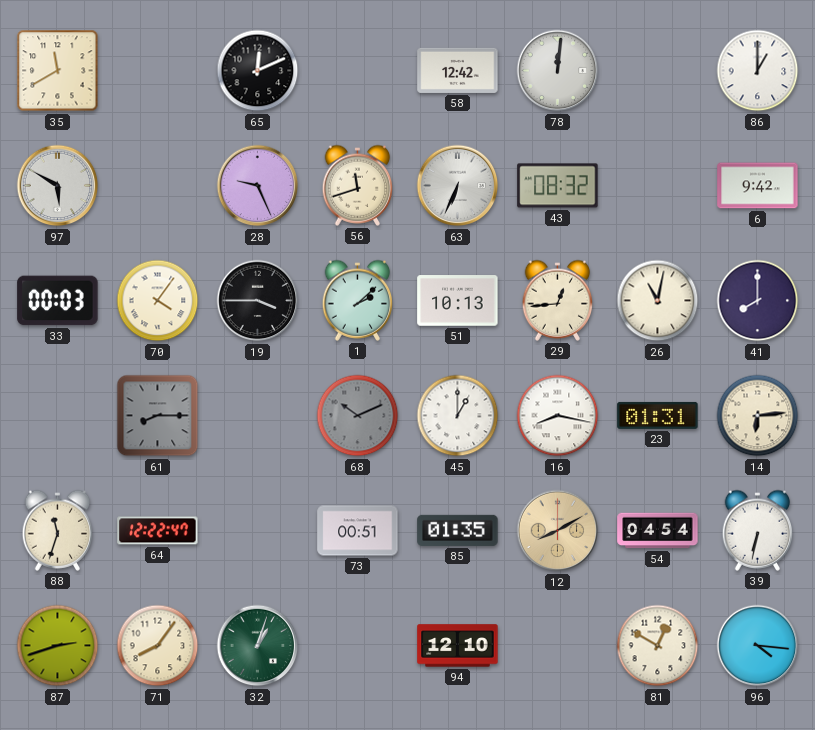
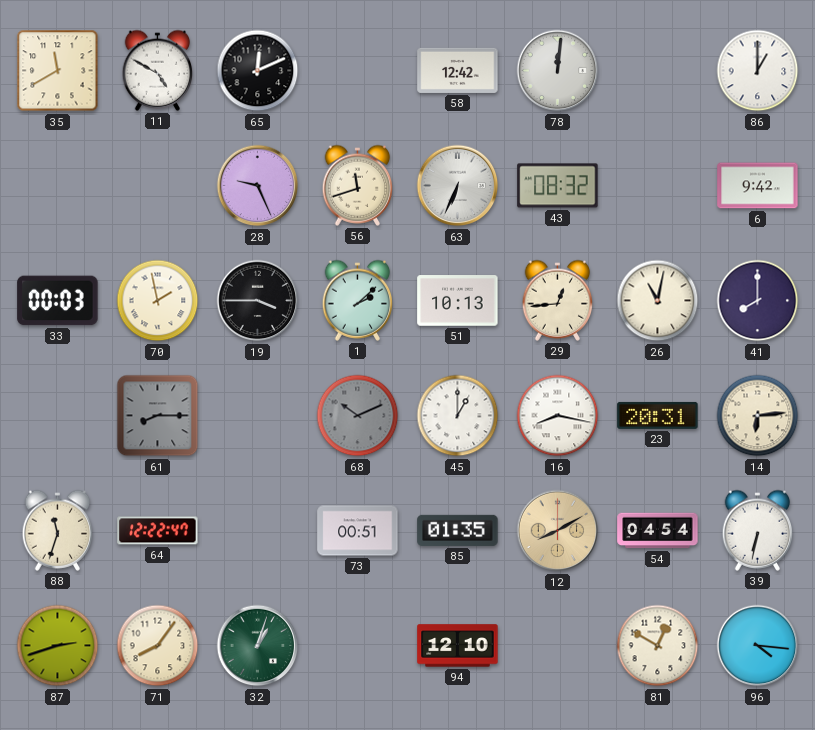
11: none -> 4:50
97: 5:50 -> none
70: 4:06 -> 1:58
23: 01:31 -> 20:31
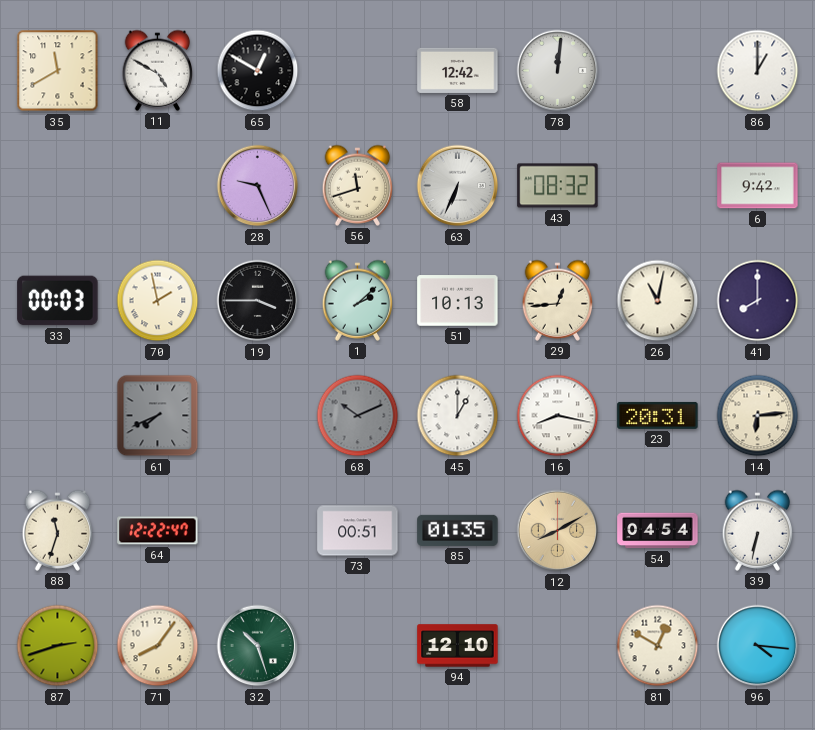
65: 12:11 -> 12:50
61: 8:15 -> 7:41
32: 1:03 -> 10:27
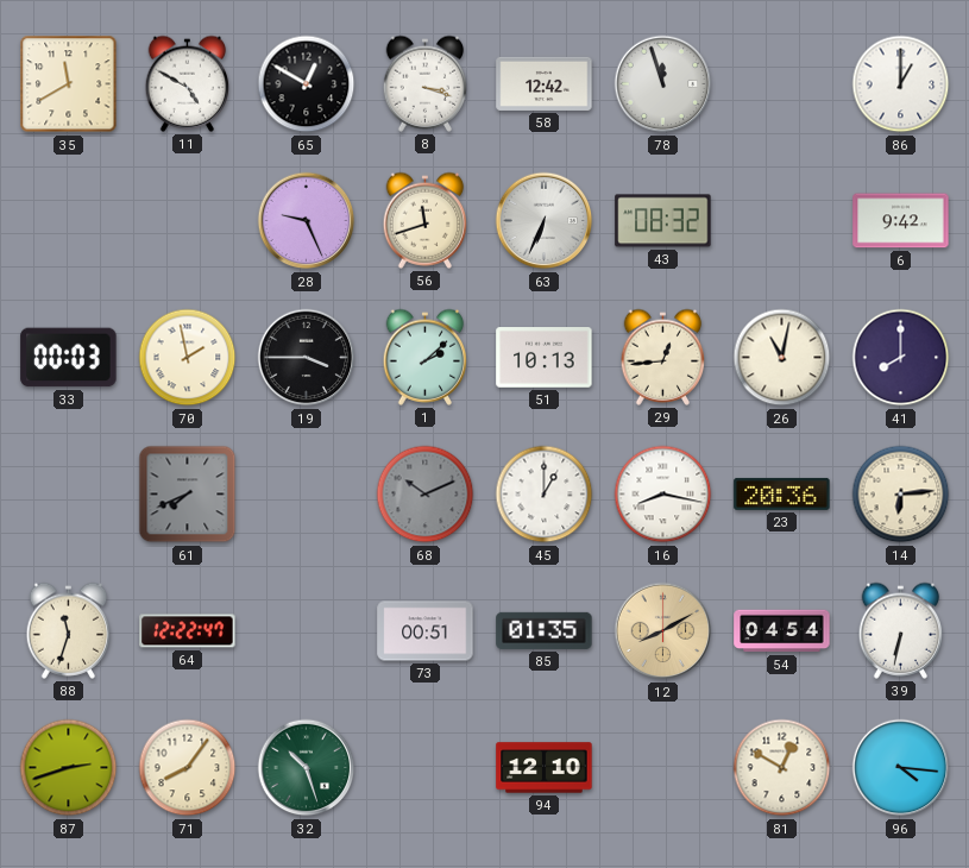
8: none -> 3:18
78: 12:01 -> 11:57
23: 20:31 -> 20:36
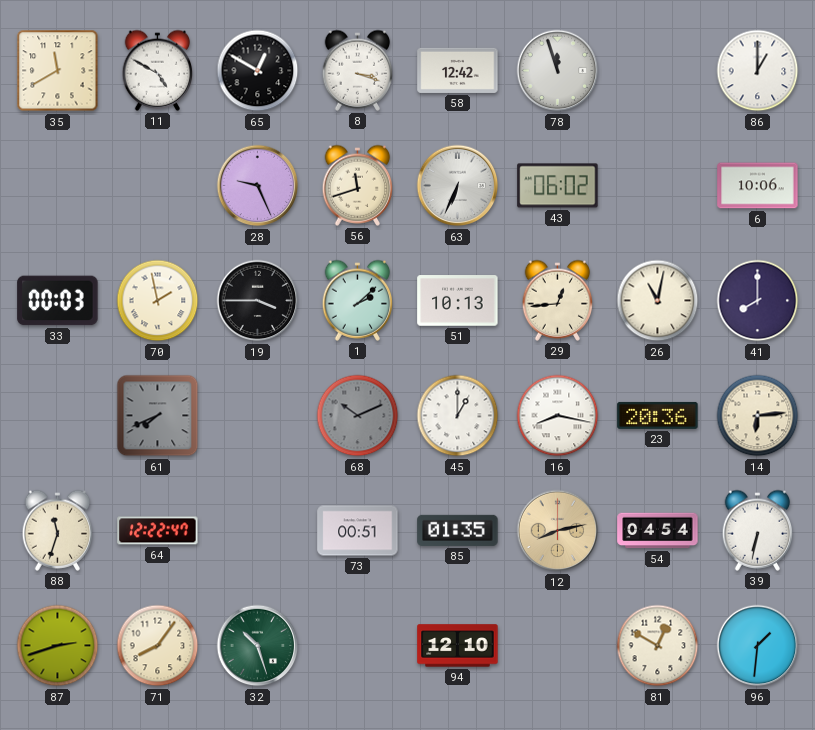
43: 08:32 -> 06:02
6: 9:42 -> 10:06
12: 8:10 -> 8:13
96: 4:16 -> 1:31
